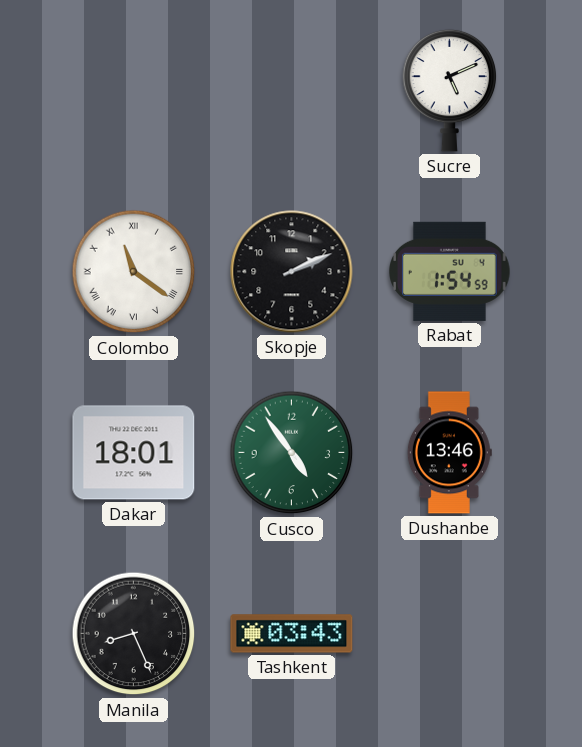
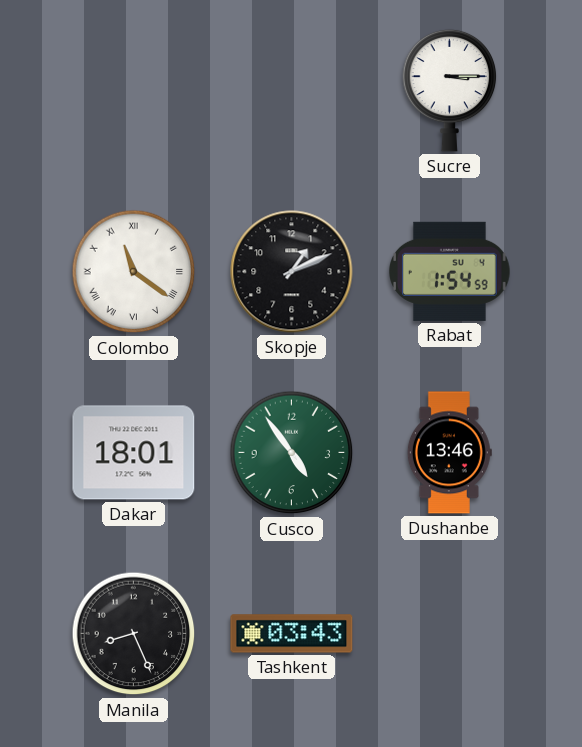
Sucre: 5:11 -> 3:15
Skopje: 2:11 -> 1:11
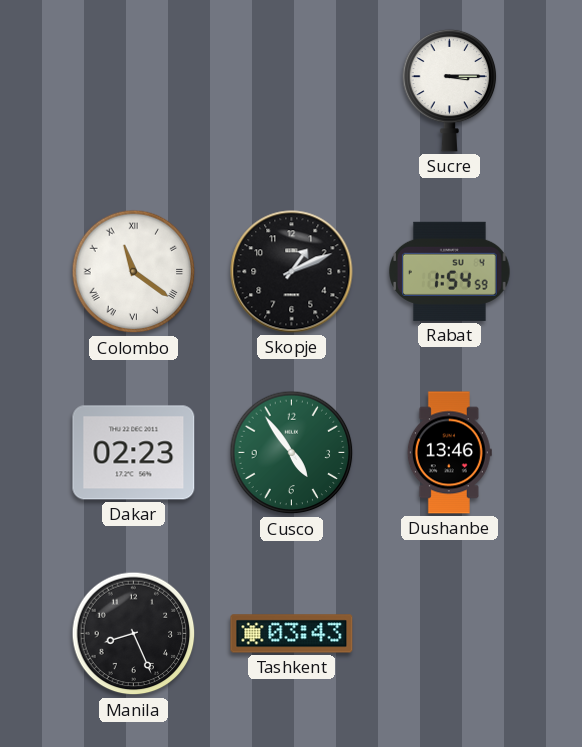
Dakar: 18:01 -> 02:23
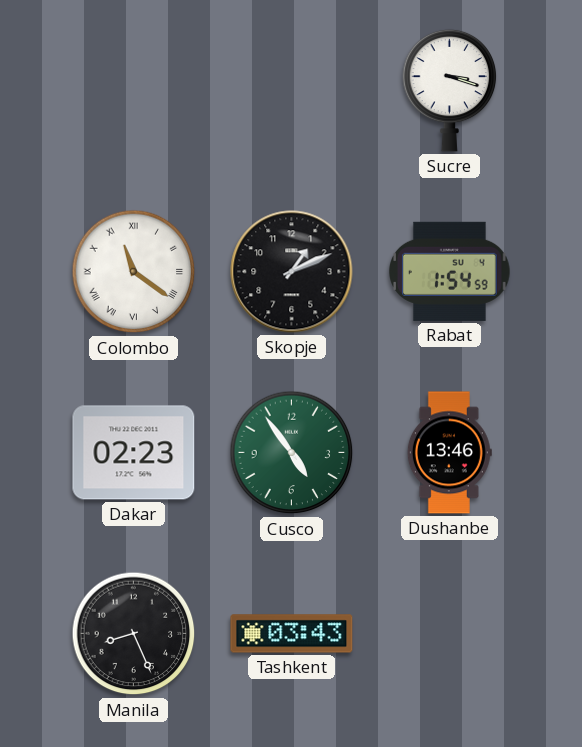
Sucre: 3:15 -> 3:18
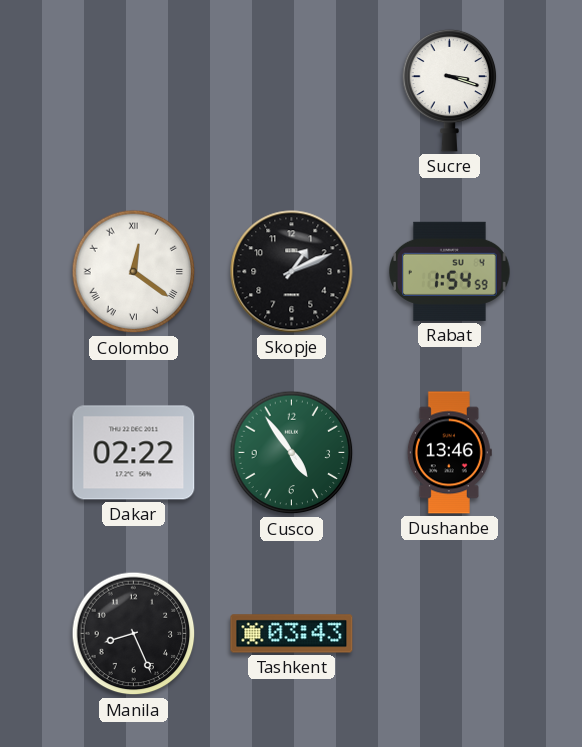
Colombo: 11:21 -> 12:21
Dakar: 02:23 -> 02:22
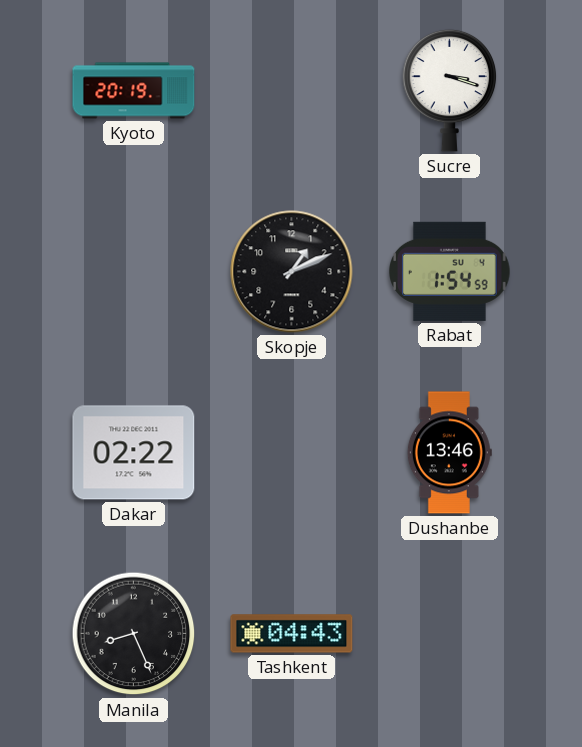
Kyoto: none -> 20:19
Colombo: 12:21 -> none
Cusco: 4:54 -> none
Tashkent: 03:43 -> 04:43
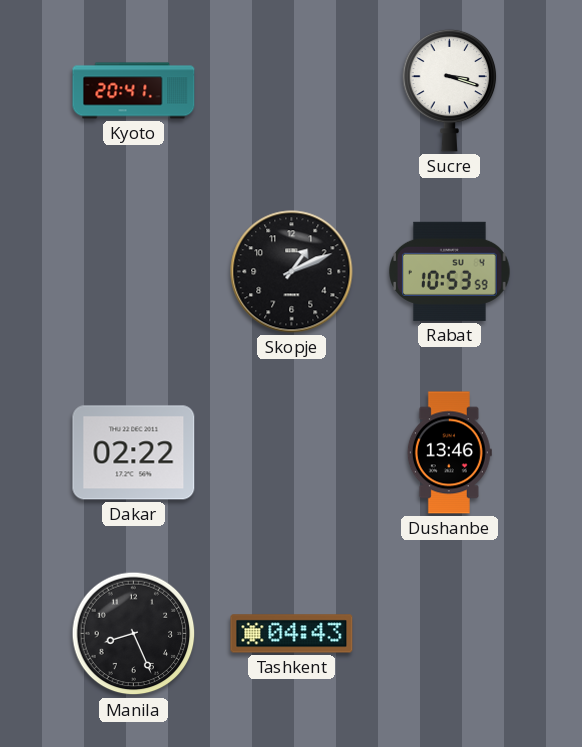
Kyoto: 20:19 -> 20:41
Rabat: 1:54 -> 10:53
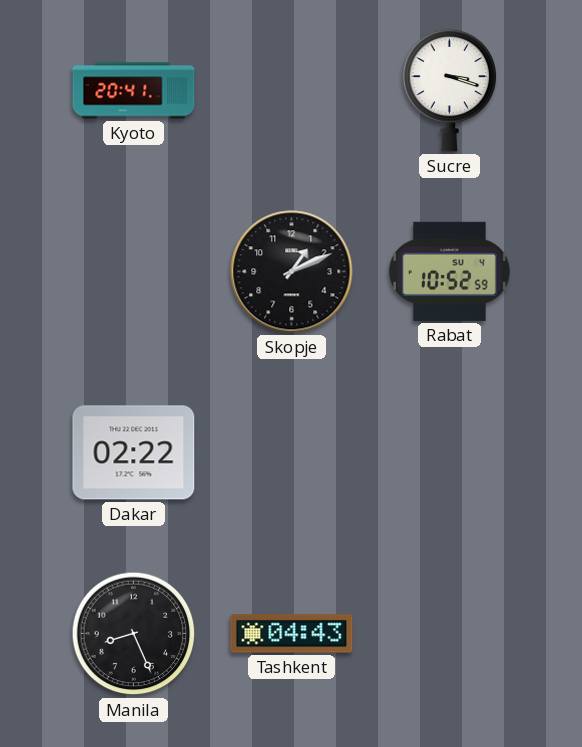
Rabat: 10:53 -> 10:52
Dushanbe: 13:46 -> none
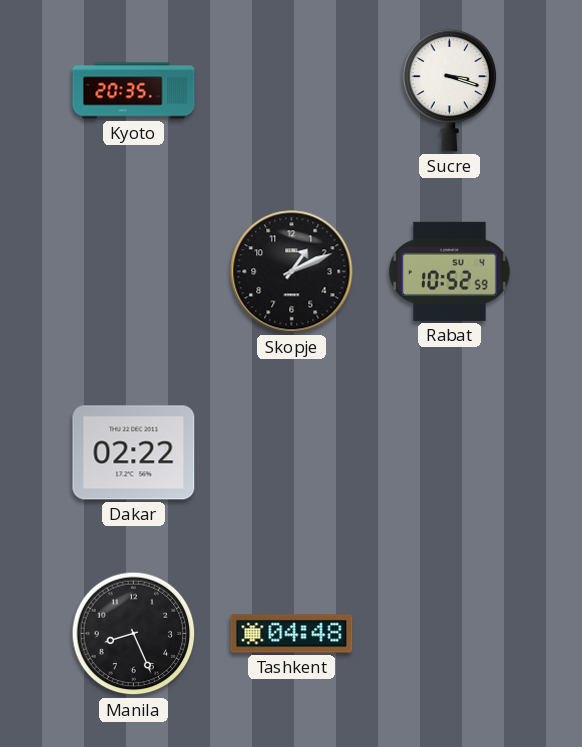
Kyoto: 20:41 -> 20:35
Tashkent: 04:43 -> 04:48
